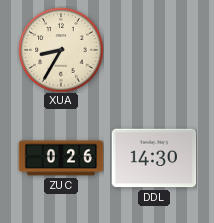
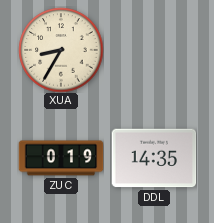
ZUC: 0:26 -> 0:19
DDL: 14:30 -> 14:35
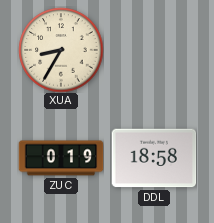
DDL: 14:35 -> 18:58
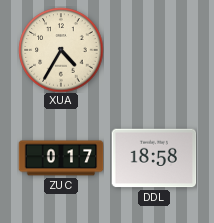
XUA: 8:35 -> 4:35
ZUC: 0:19 -> 0:17
